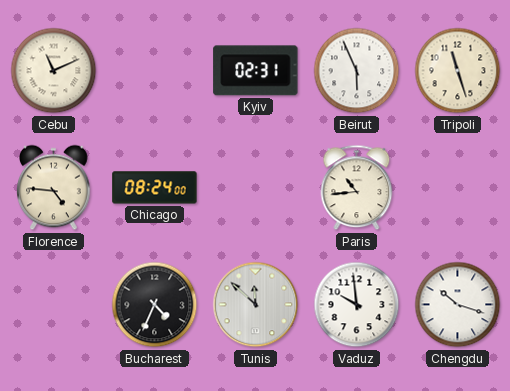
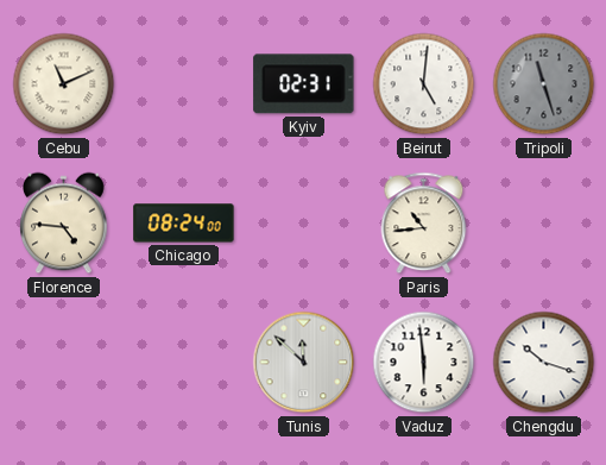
Beirut: 5:56 -> 5:01
Tripoli dial: cream -> grey
Bucharest: 4:34 -> none
Vaduz: 9:59 -> 5:59
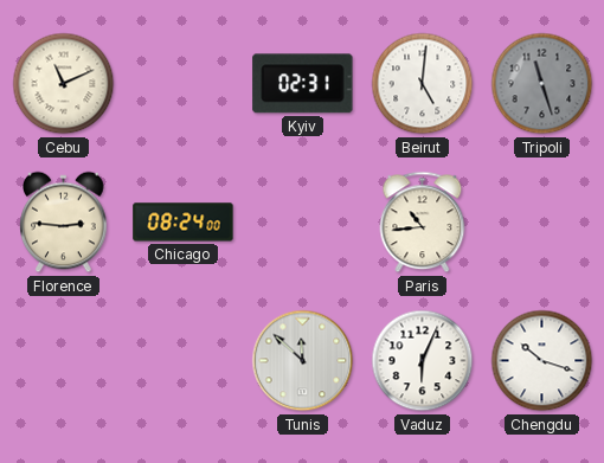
Florence: 4:46 -> 2:46
Vaduz: 5:59 -> 6:04
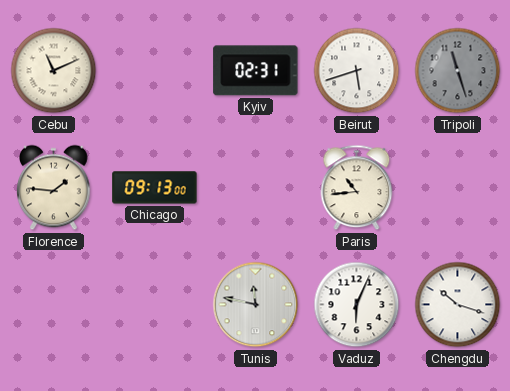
Beirut: 5:01 -> 5:42
Florence: 2:46 -> 1:46
Chicago: 08:24 -> 09:13
Tunis: 11:52 -> 11:47
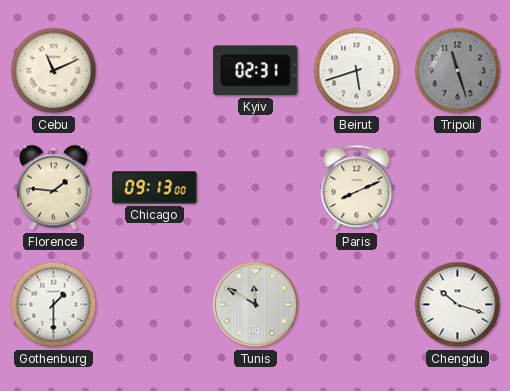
Paris: 10:44 -> 8:11
Gothenburg: none -> 1:30
Tunis: 11:47 -> 11:50
Vaduz: 6:04 -> none
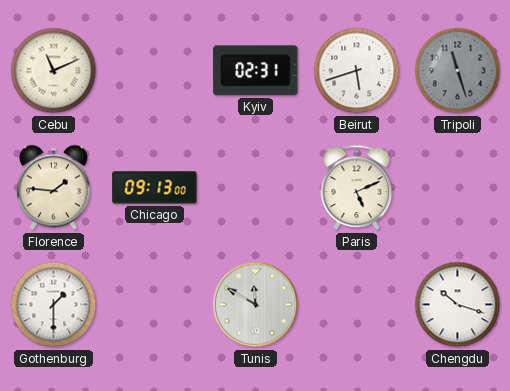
Paris: 8:11 -> 5:11
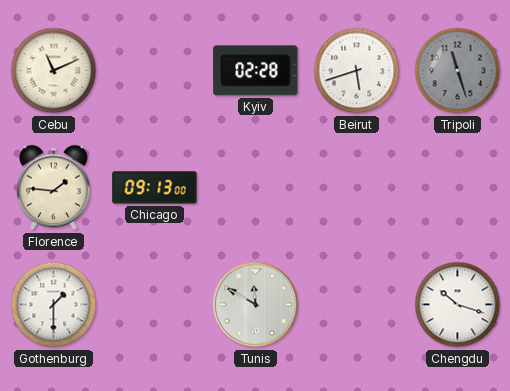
Kyiv: 02:31 -> 02:28
Paris: 5:11 -> none
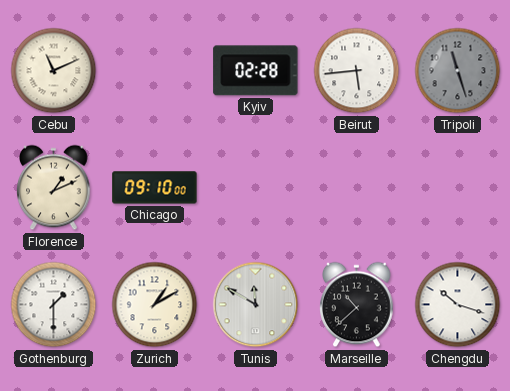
Beirut: 5:42 -> 5:44
Florence: 1:46 -> 1:11
Chicago: 09:13 -> 09:10
Zurich: none -> 1:10
Marseille: none -> 10:38
